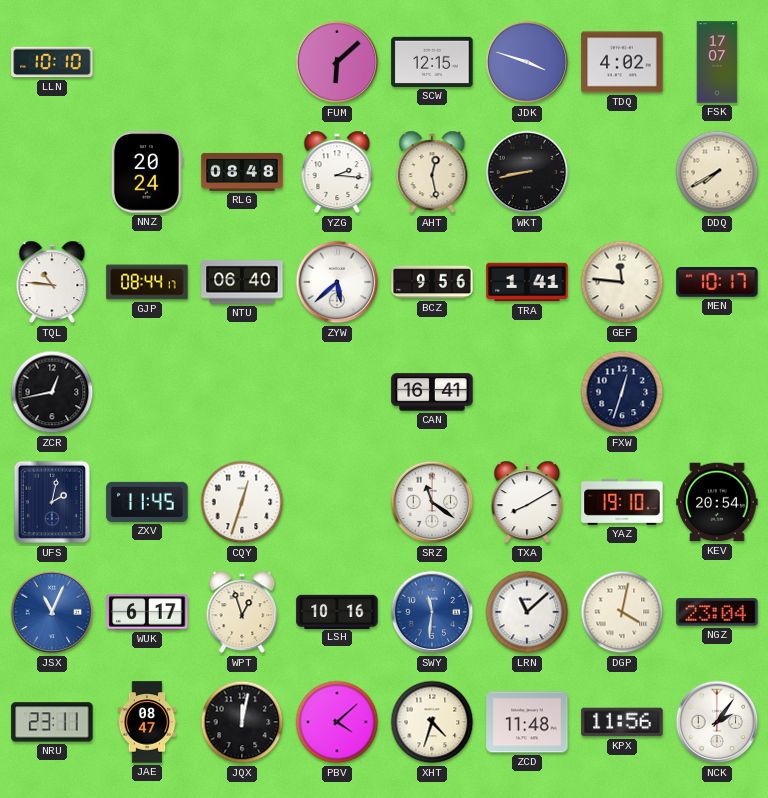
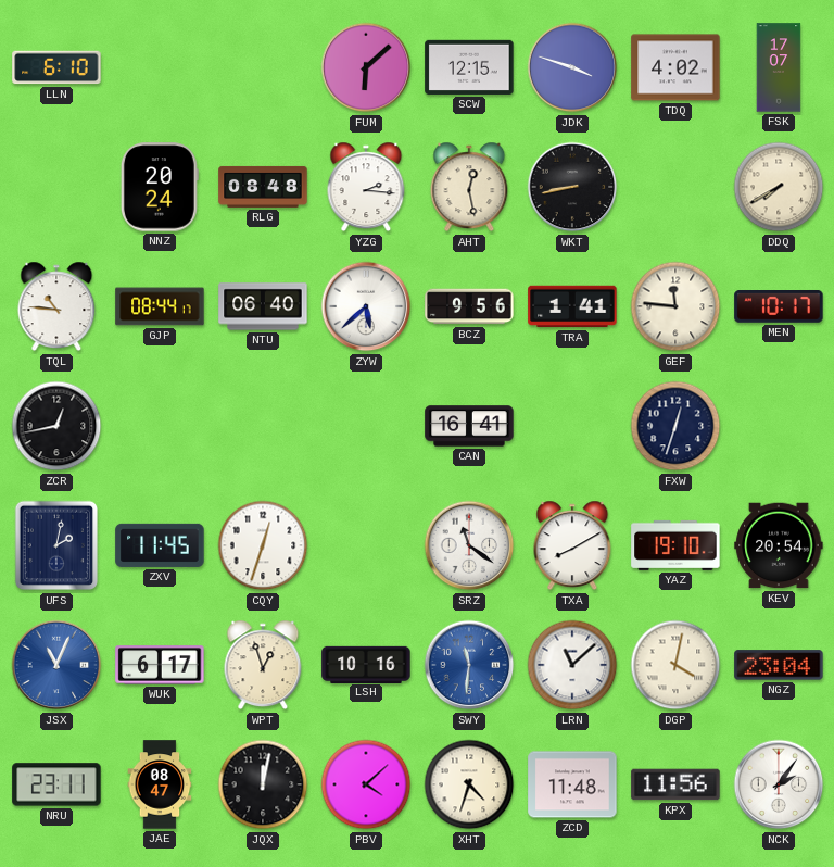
LLN: 10:10 -> 6:10
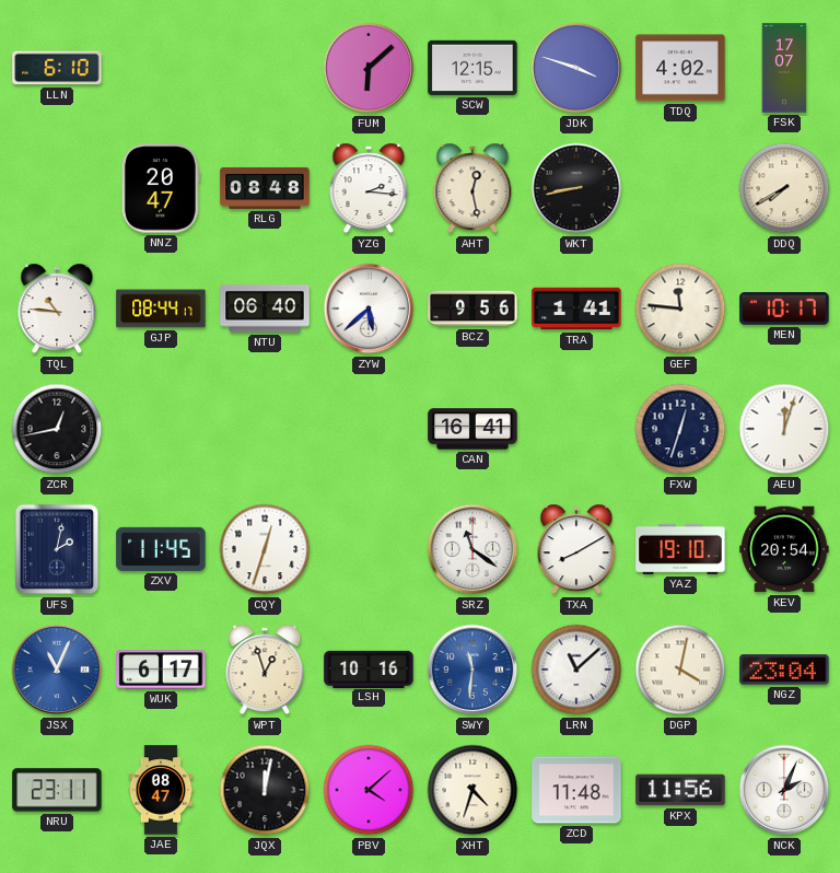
NNZ: 20:24 -> 20:47
AEU: none -> 12:03
NCK: 2:06 -> 2:04
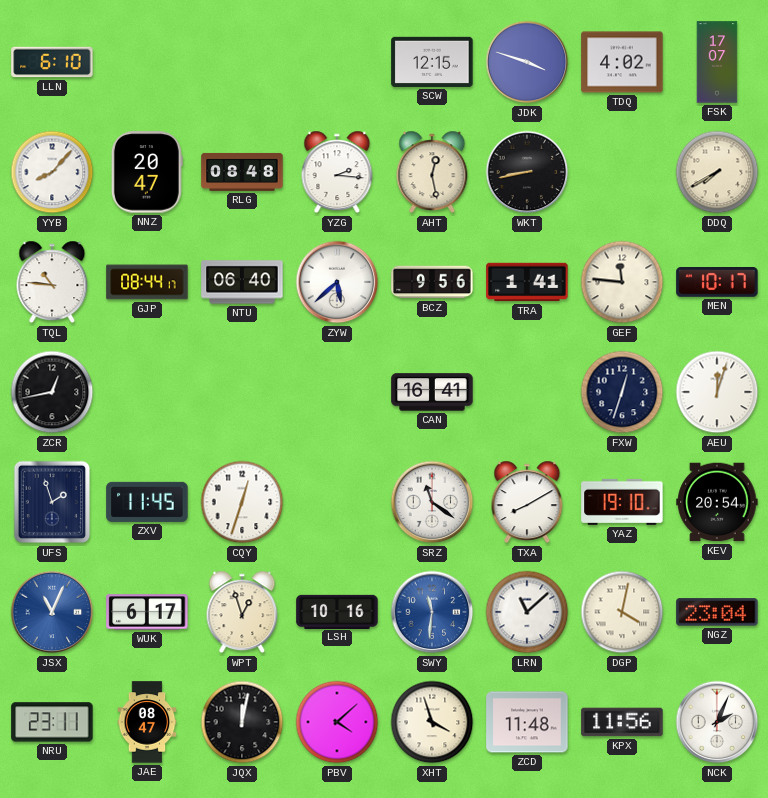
FUM: 6:08 -> none
YYB: none -> 8:07
UFS: 2:02 -> 1:57
XHT: 4:33 -> 3:57
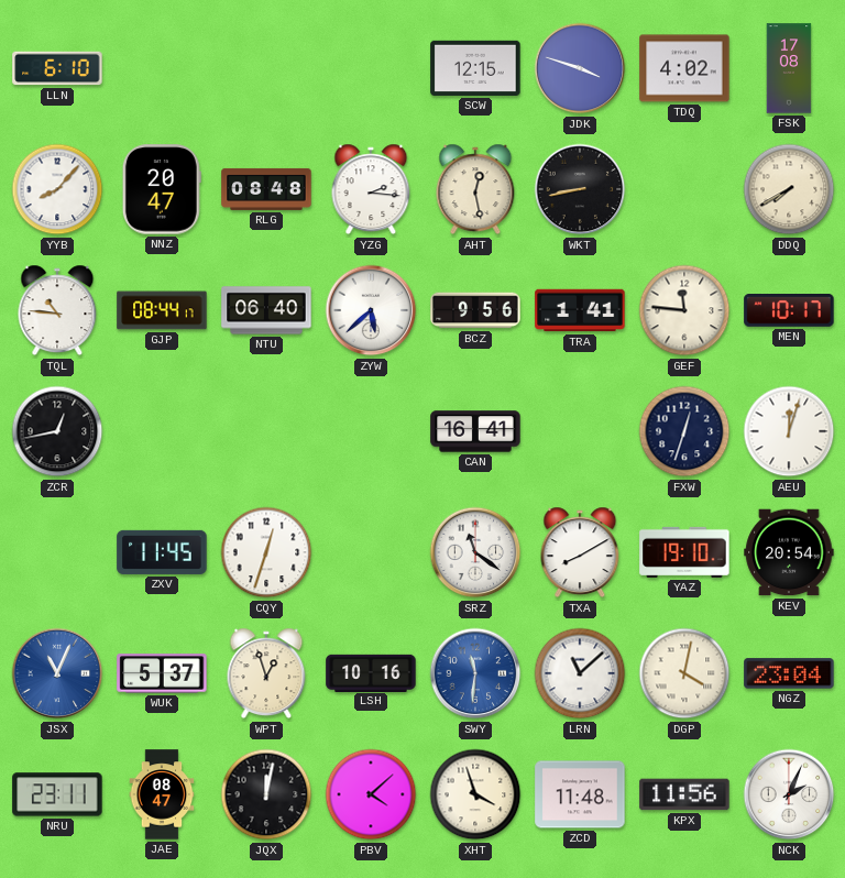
FSK: 17:07 -> 17:08
UFS: 1:57 -> none
WUK: 6:17 -> 5:37
